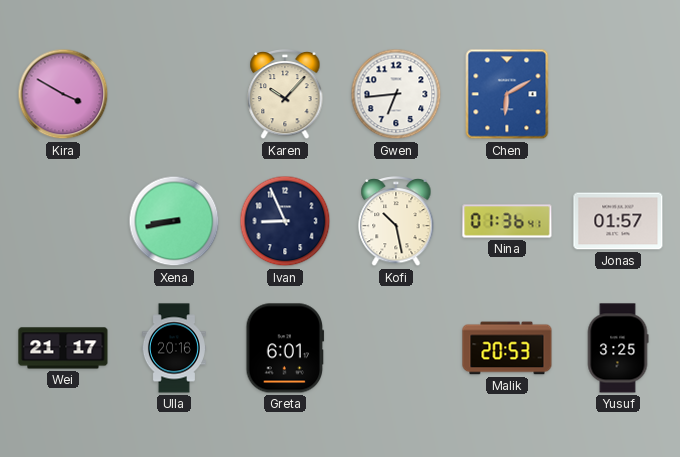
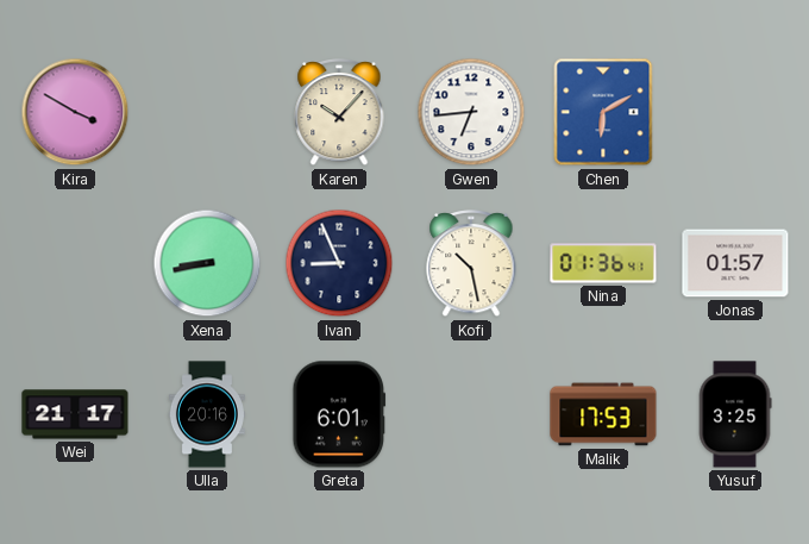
Malik: 20:53 -> 17:53
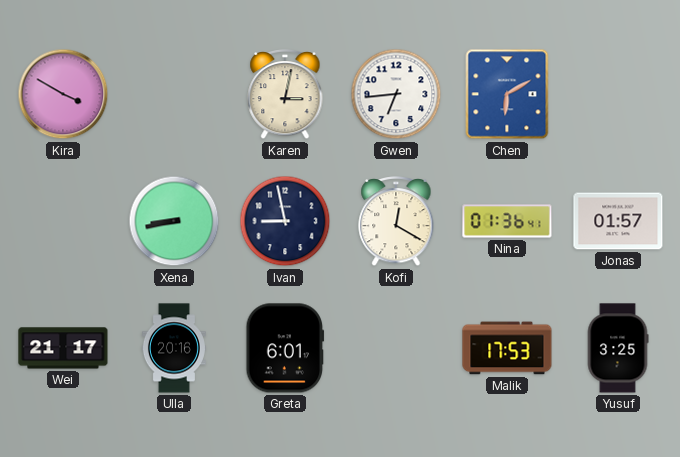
Karen: 10:07 -> 3:02
Ivan: 8:56 -> 8:58
Kofi: 10:28 -> 12:20
